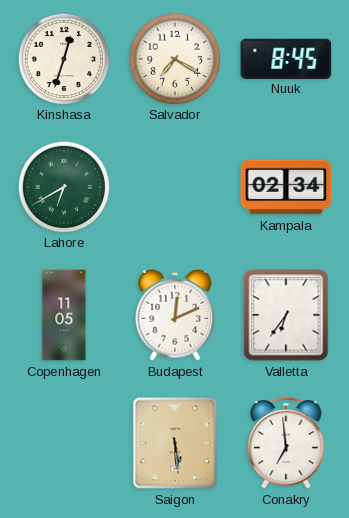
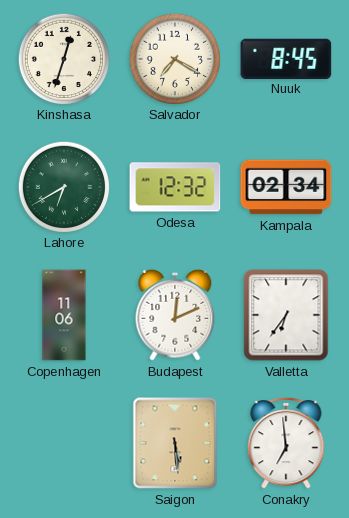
Odesa: none -> 12:32
Copenhagen: 11:05 -> 11:06
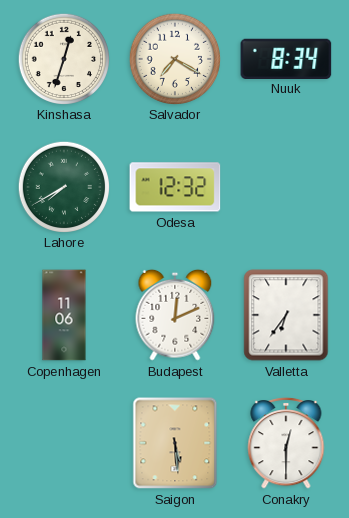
Nuuk: 8:45 -> 8:34
Lahore: 6:40 -> 7:40
Kampala: 02:34 -> none
Conakry: 6:59 -> 12:30
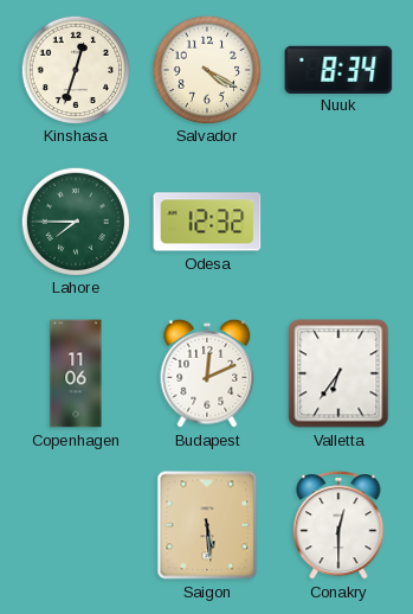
Salvador: 7:20 -> 4:20
Lahore: 7:40 -> 7:45
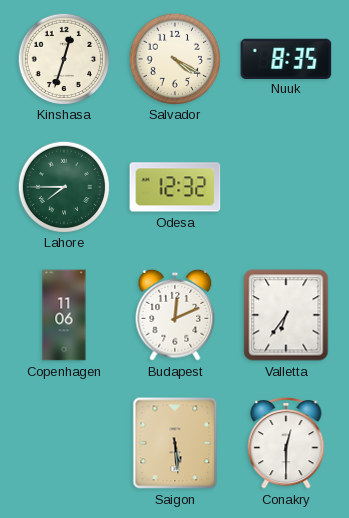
Nuuk: 8:34 -> 8:35
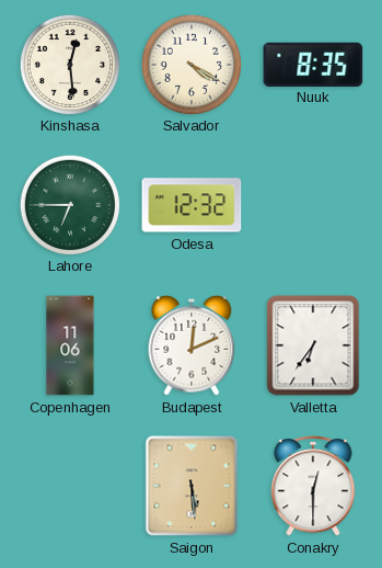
Kinshasa: 12:33 -> 12:29
Lahore: 7:45 -> 6:45
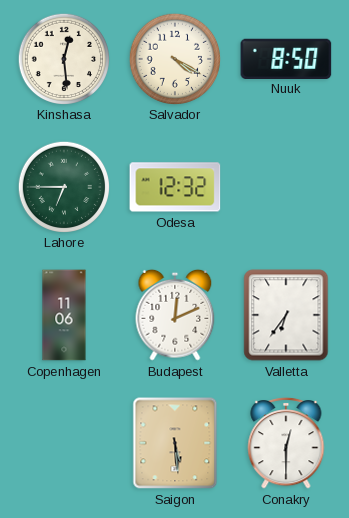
Nuuk: 8:35 -> 8:50
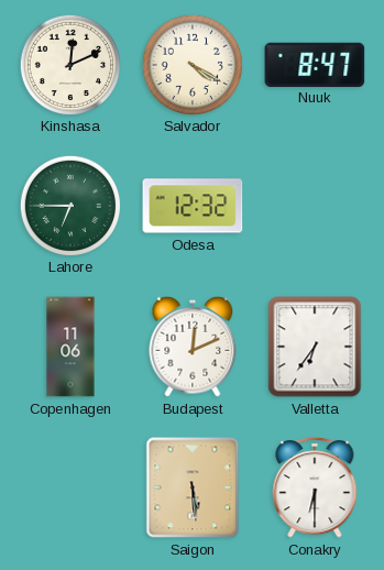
Kinshasa: 12:29 -> 12:11
Nuuk: 8:50 -> 8:47
Conakry: 12:30 -> 6:30
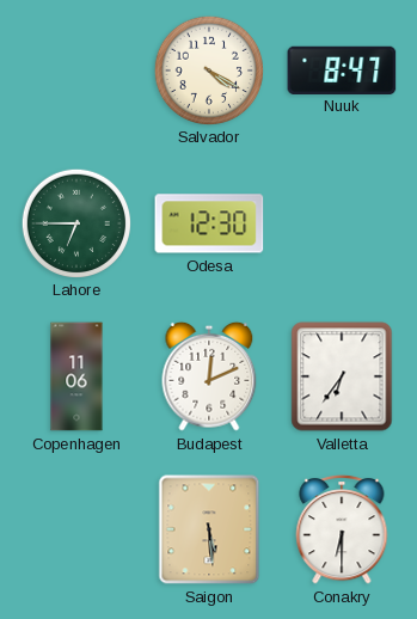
Kinshasa: 12:11 -> none
Odesa: 12:32 -> 12:30
